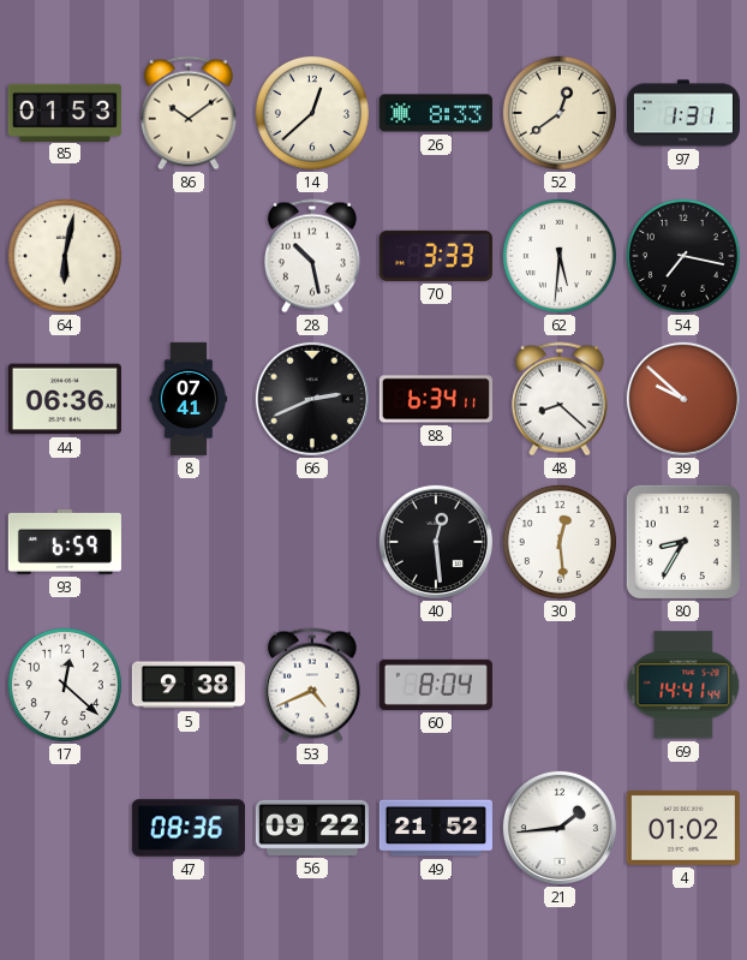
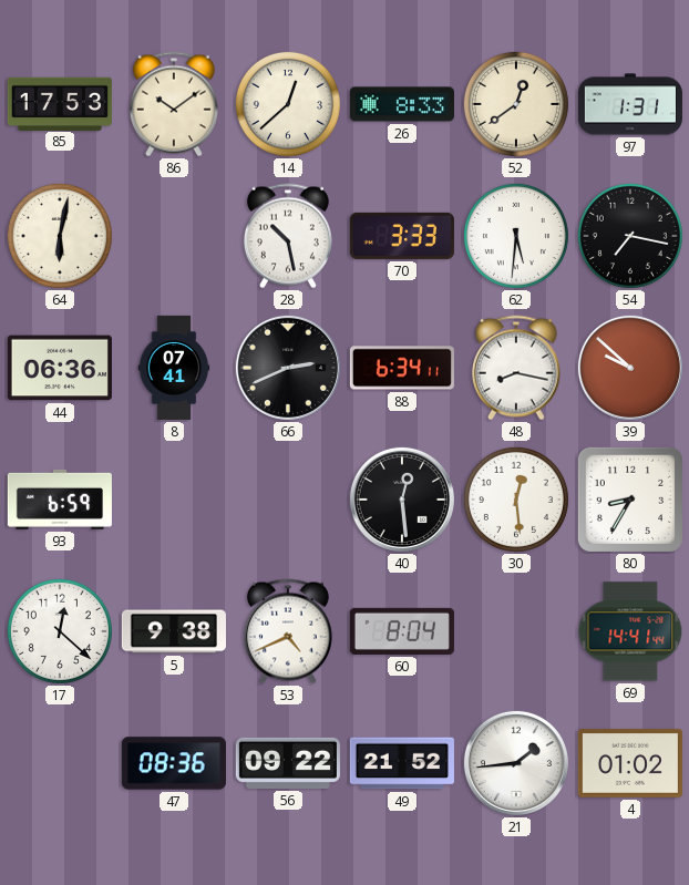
85: 01:53 -> 17:53
48: 8:22 -> 8:17
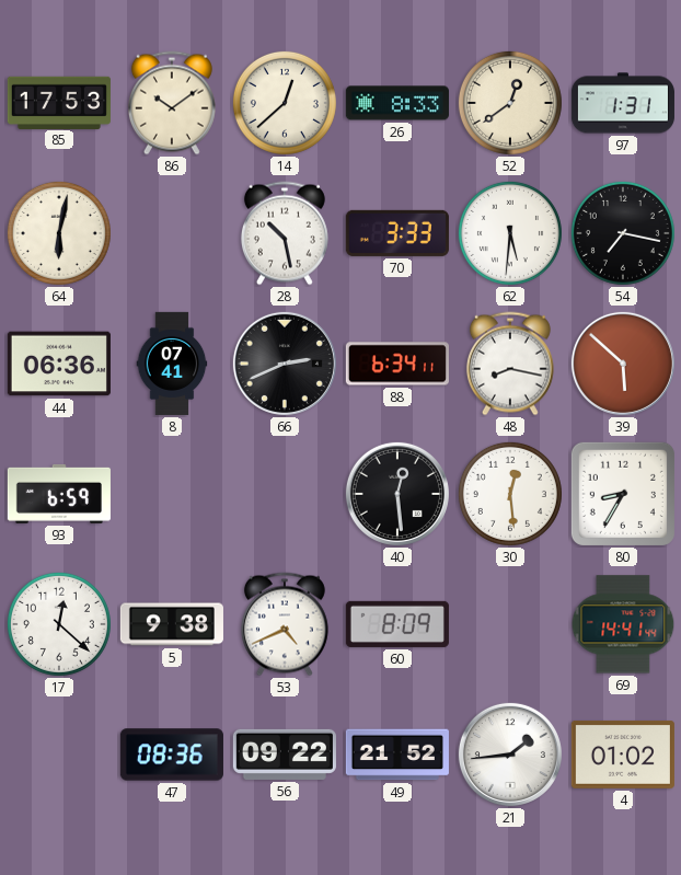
39: 9:52 -> 5:52
60: 8:04 -> 8:09
